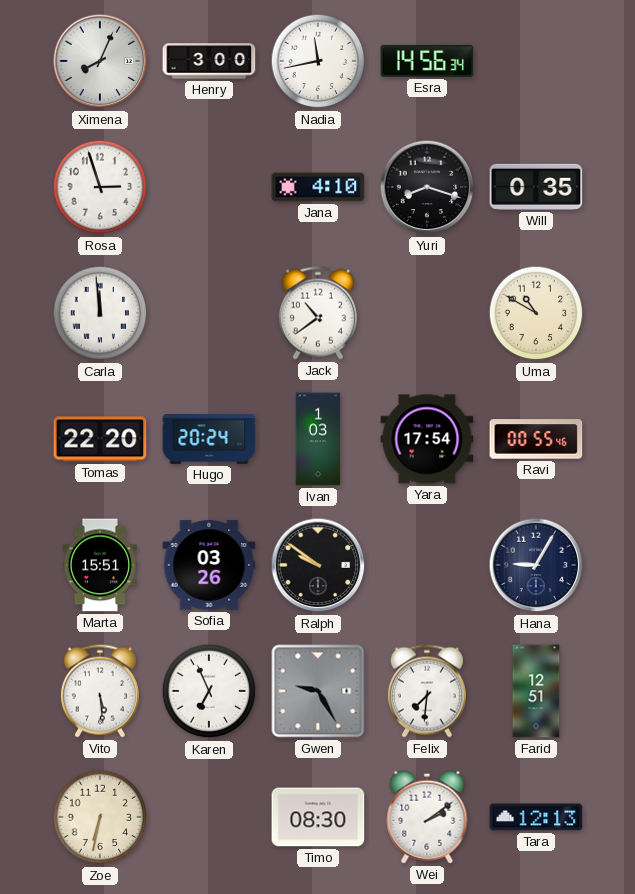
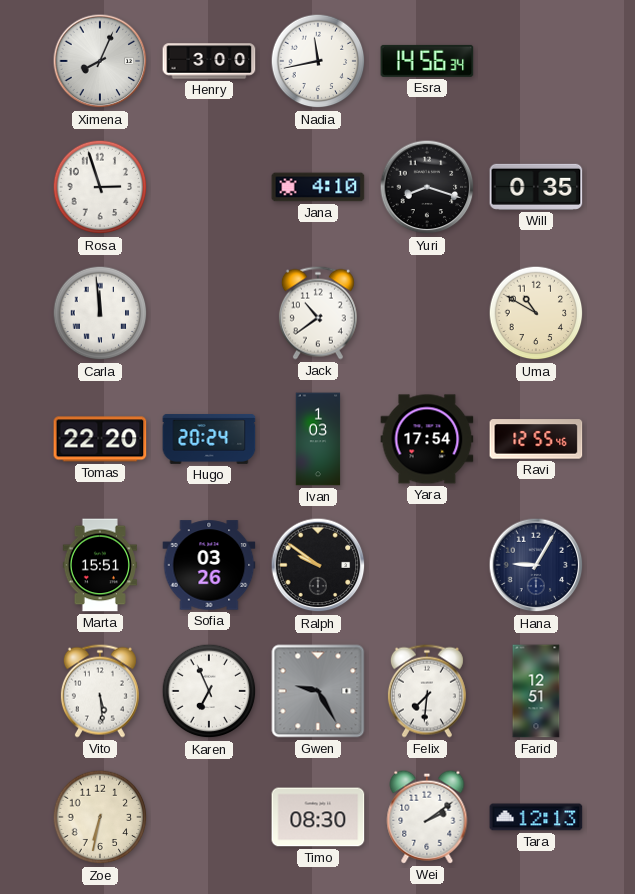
Ravi: 00:55 -> 12:55
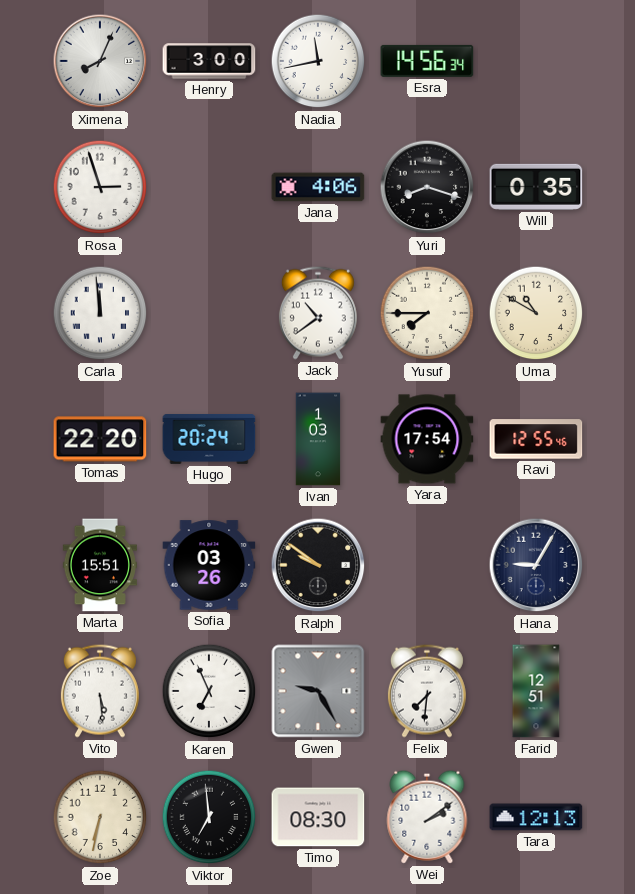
Jana: 4:10 -> 4:06
Yusuf: none -> 7:45
Viktor: none -> 6:59
